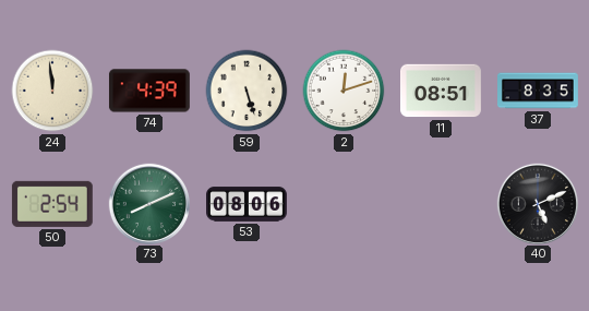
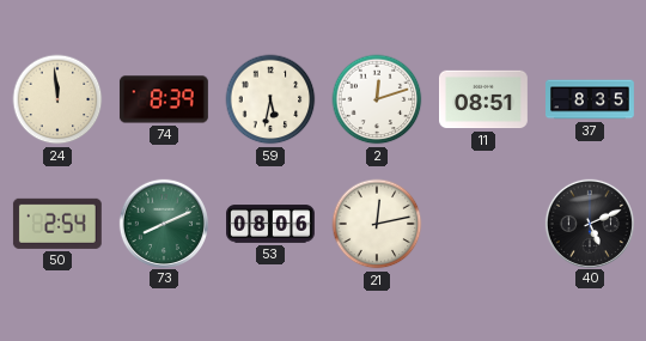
74: 4:39 -> 8:39
59: 5:27 -> 5:32
21: none -> 12:13
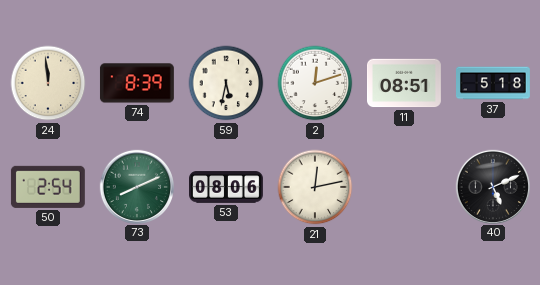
37: 8:35 -> 5:18
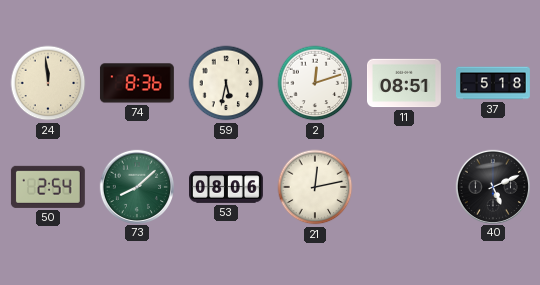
74: 8:39 -> 8:36
73: 8:11 -> 8:08
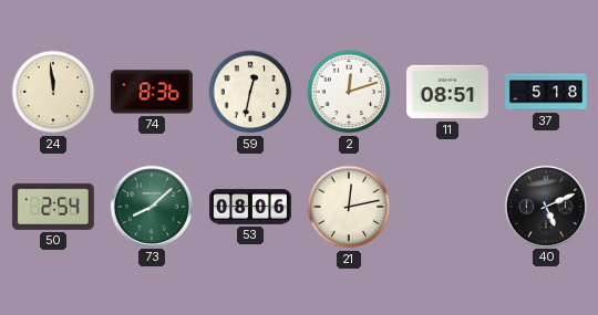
59: 5:32 -> 12:32
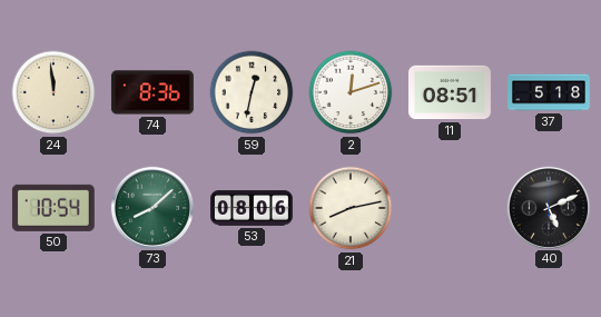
50: 2:54 -> 10:54
21: 12:13 -> 8:13
